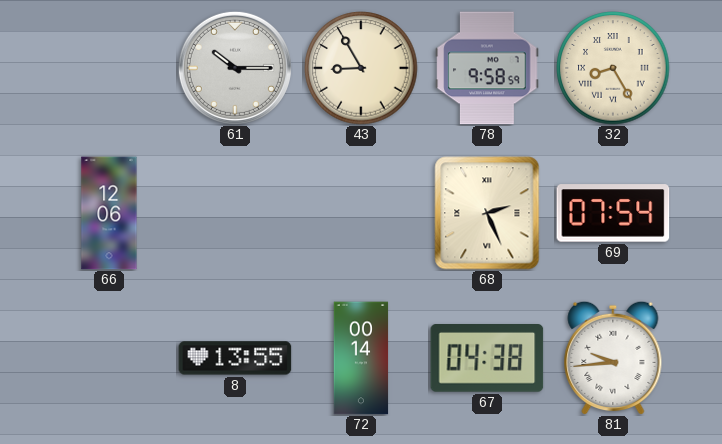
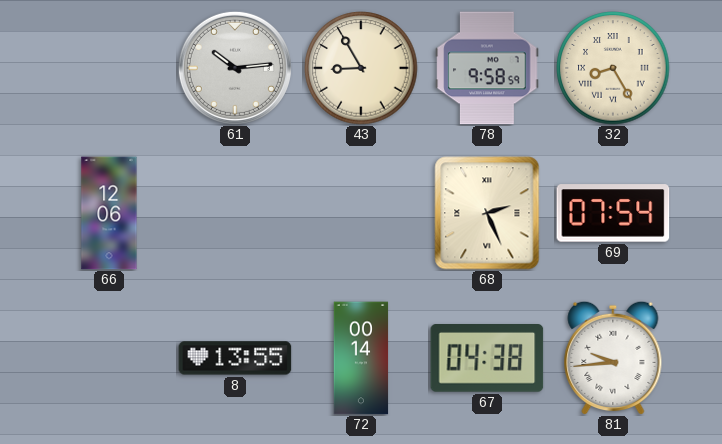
61: 10:15 -> 10:14
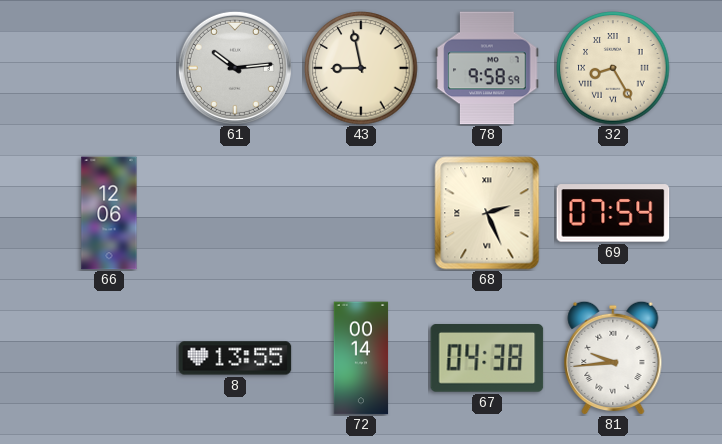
43: 8:55 -> 8:58
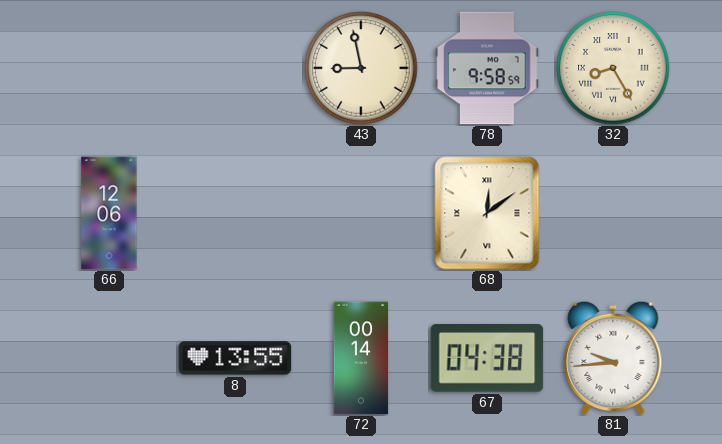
61: 10:14 -> none
68: 2:26 -> 12:09
69: 07:54 -> none
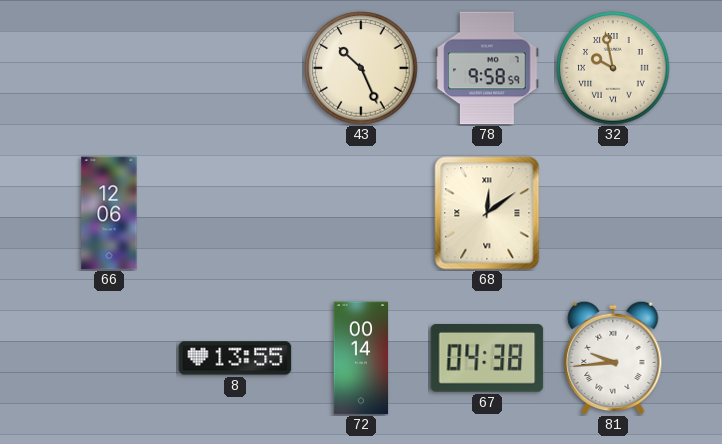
43: 8:58 -> 10:26
32: 8:25 -> 9:58
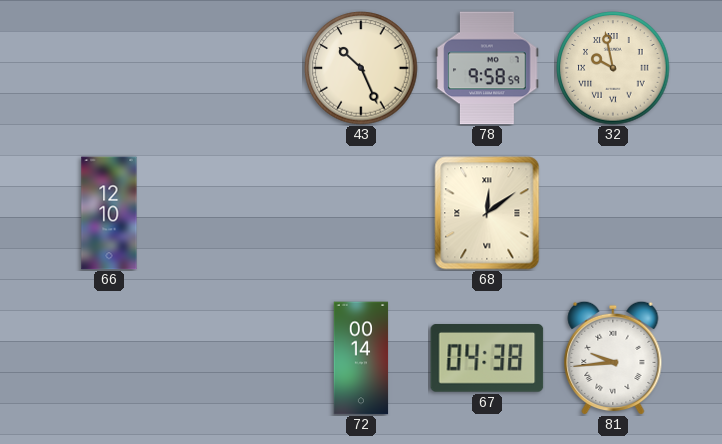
66: 12:06 -> 12:10
8: 13:55 -> none
